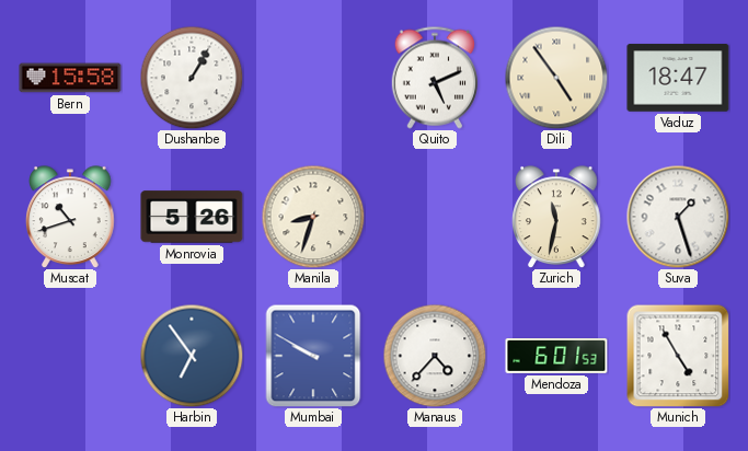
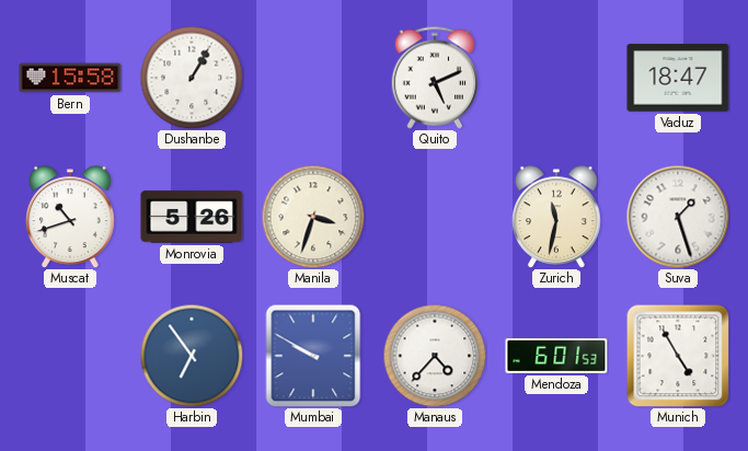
Dili: 4:54 -> none
Manila: 8:33 -> 3:33
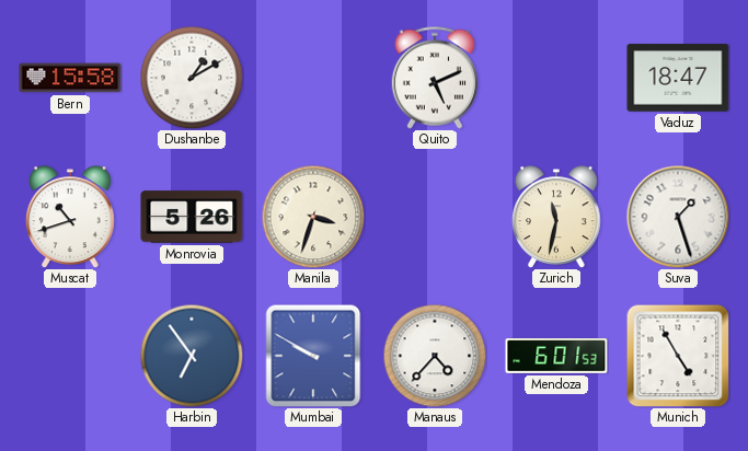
Dushanbe: 1:05 -> 1:10
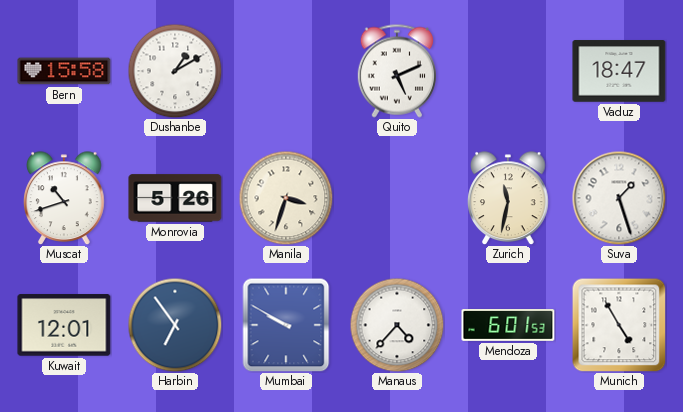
Kuwait: none -> 12:01
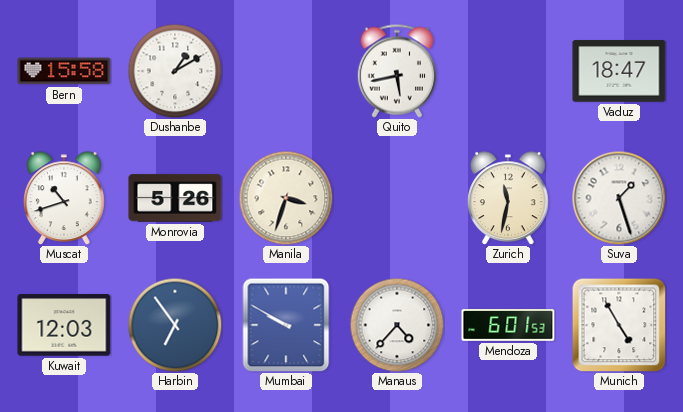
Quito: 5:11 -> 5:43
Kuwait: 12:01 -> 12:03
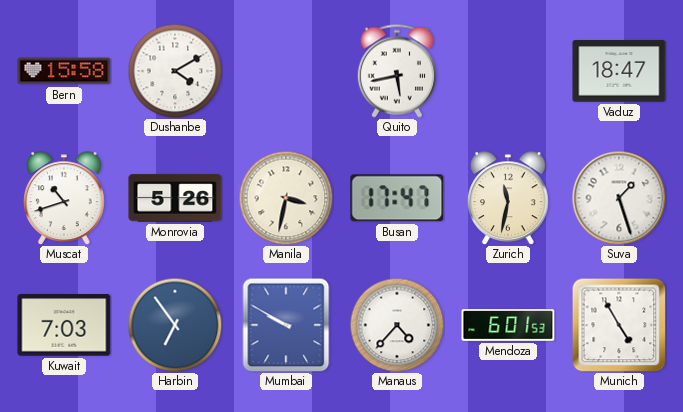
Dushanbe: 1:10 -> 4:10
Manila: 3:33 -> 3:32
Busan: none -> 17:47
Kuwait: 12:03 -> 7:03
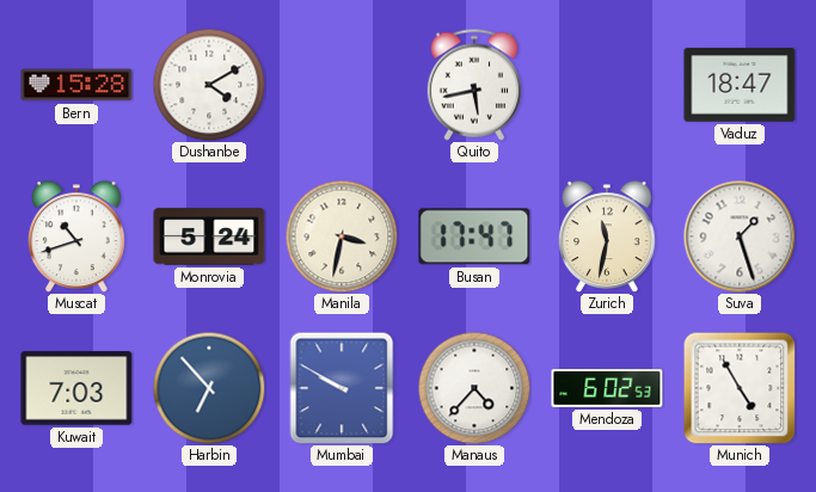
Bern: 15:58 -> 15:28
Monrovia: 5:26 -> 5:24
Harbin: 6:54 -> 6:53
Mendoza: 6:01 -> 6:02
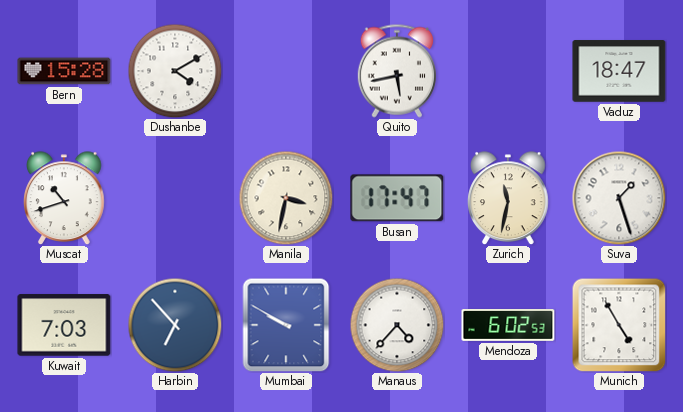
Monrovia: 5:24 -> none
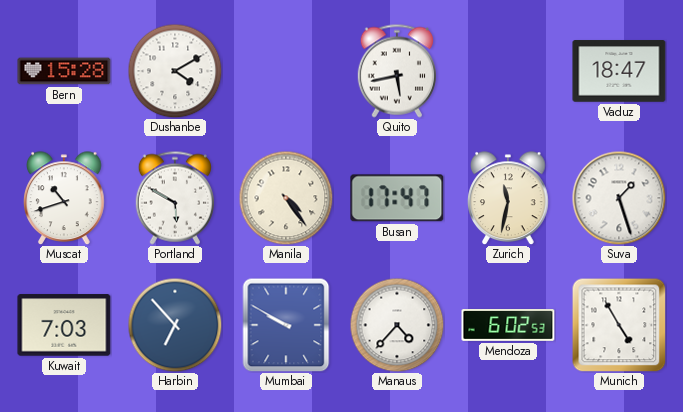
Portland: none -> 5:50
Manila: 3:32 -> 4:24
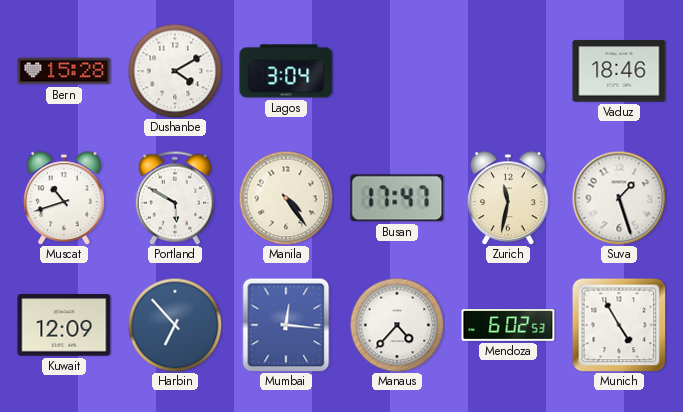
Lagos: none -> 3:04
Quito: 5:43 -> none
Vaduz: 18:47 -> 18:46
Kuwait: 7:03 -> 12:09
Mumbai: 9:50 -> 12:16
